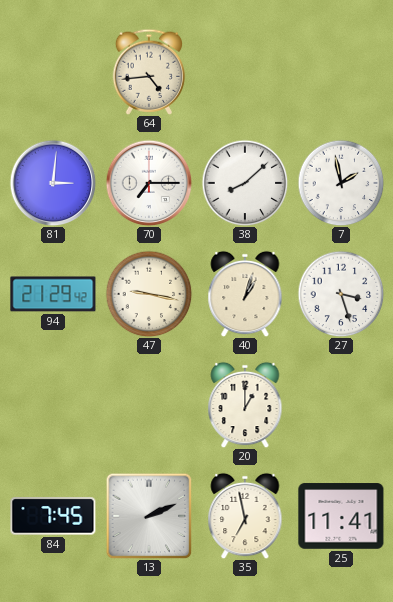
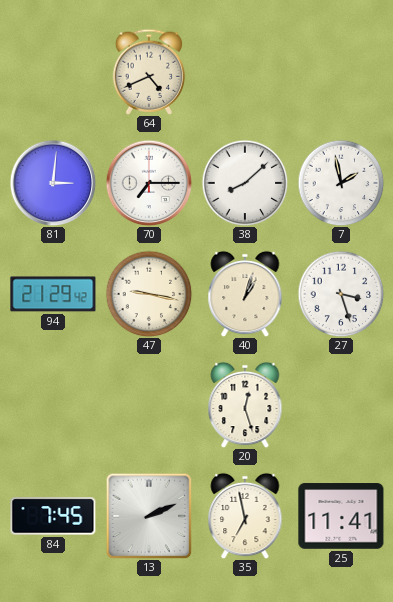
64: 4:44 -> 4:41
20: 1:00 -> 12:27
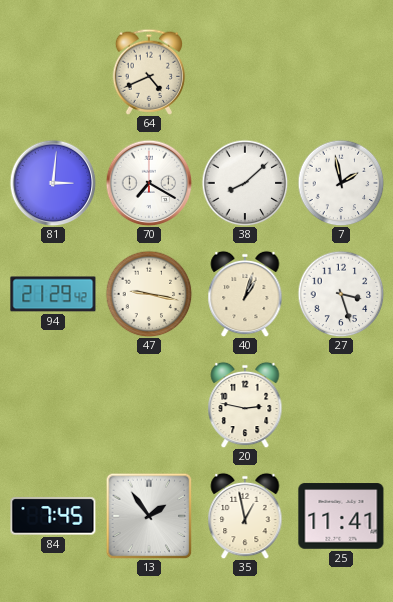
70: 7:15 -> 7:20
20: 12:27 -> 2:47
13: 2:11 -> 1:54
35: 6:58 -> 12:58
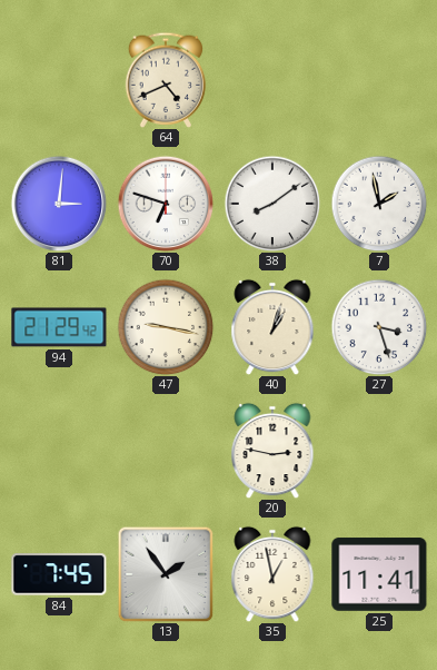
70: 7:20 -> 6:48
38: 8:08 -> 8:09
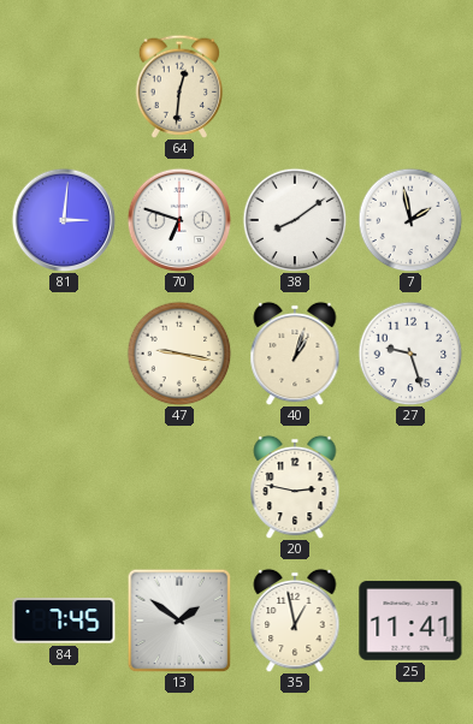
64: 4:41 -> 12:31
94: 21:29 -> none
27: 3:27 -> 9:27
13: 1:54 -> 1:51
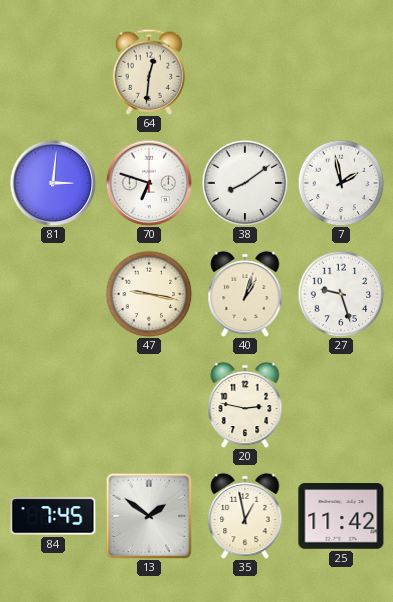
25: 11:41 -> 11:42
